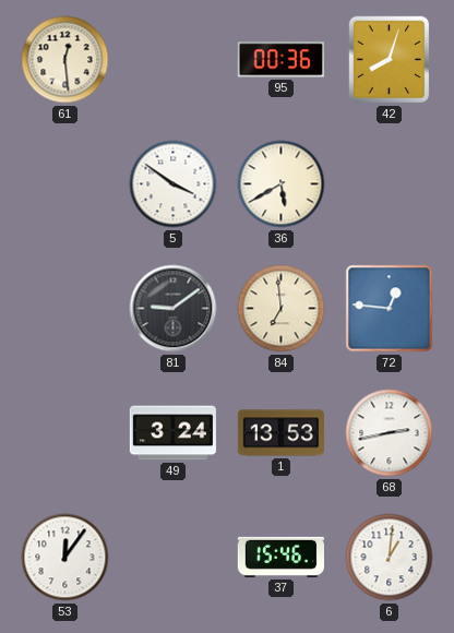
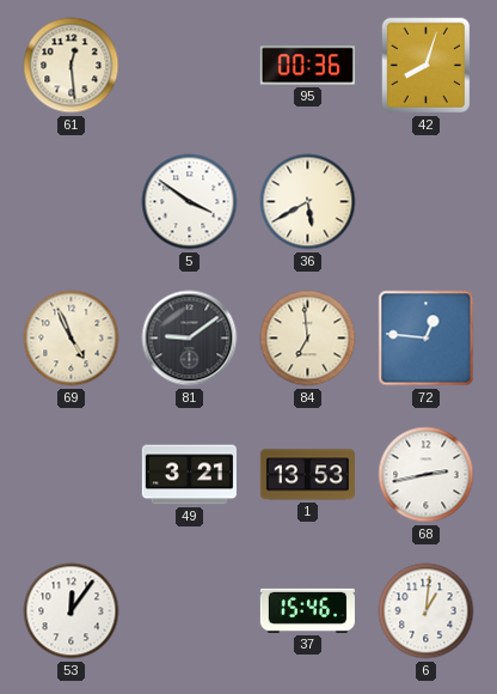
69: none -> 4:56
49: 3:24 -> 3:21
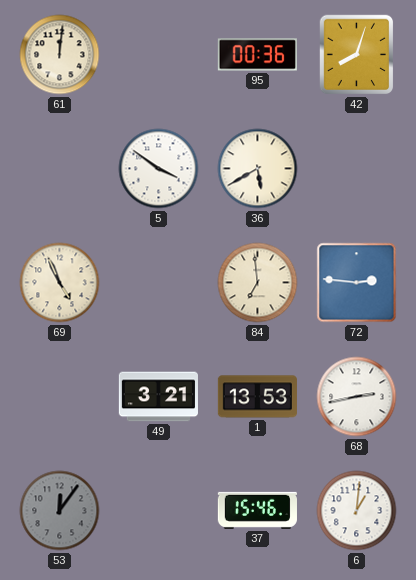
61: 12:29 -> 12:01
81: 9:09 -> none
72: 12:46 -> 2:46
53 dial: white -> grey
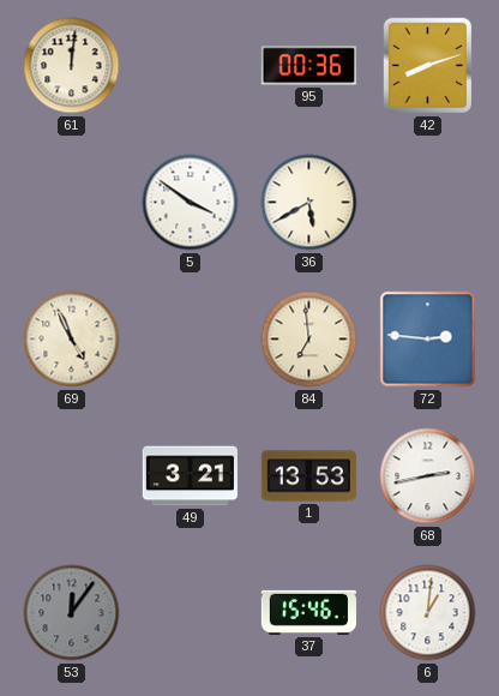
42: 8:03 -> 8:12
